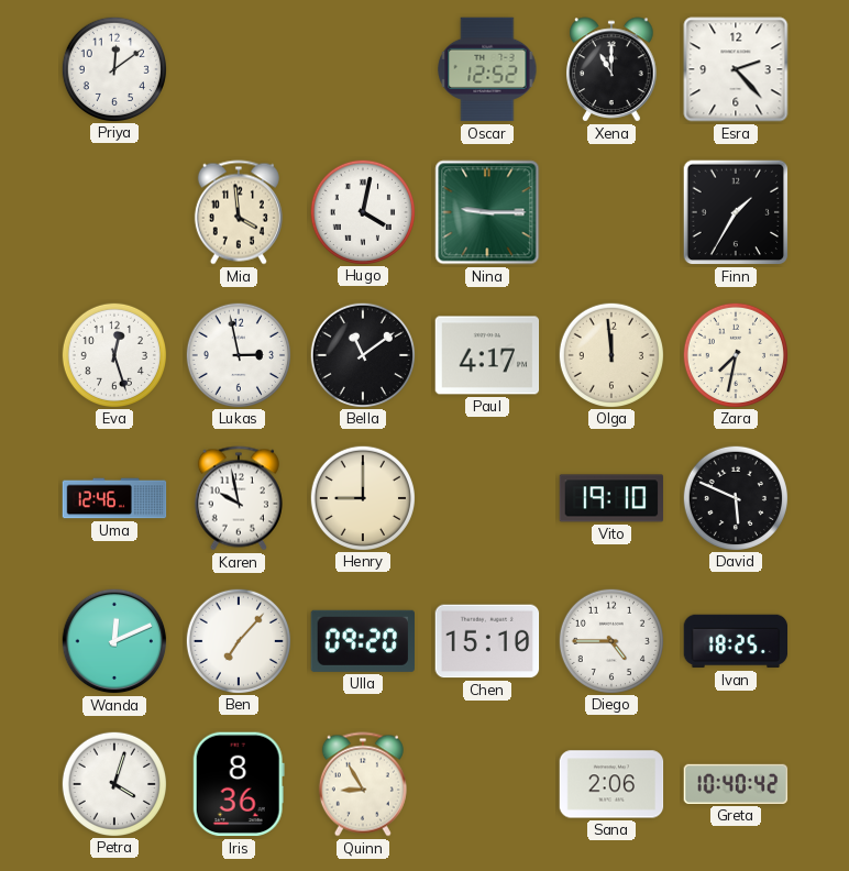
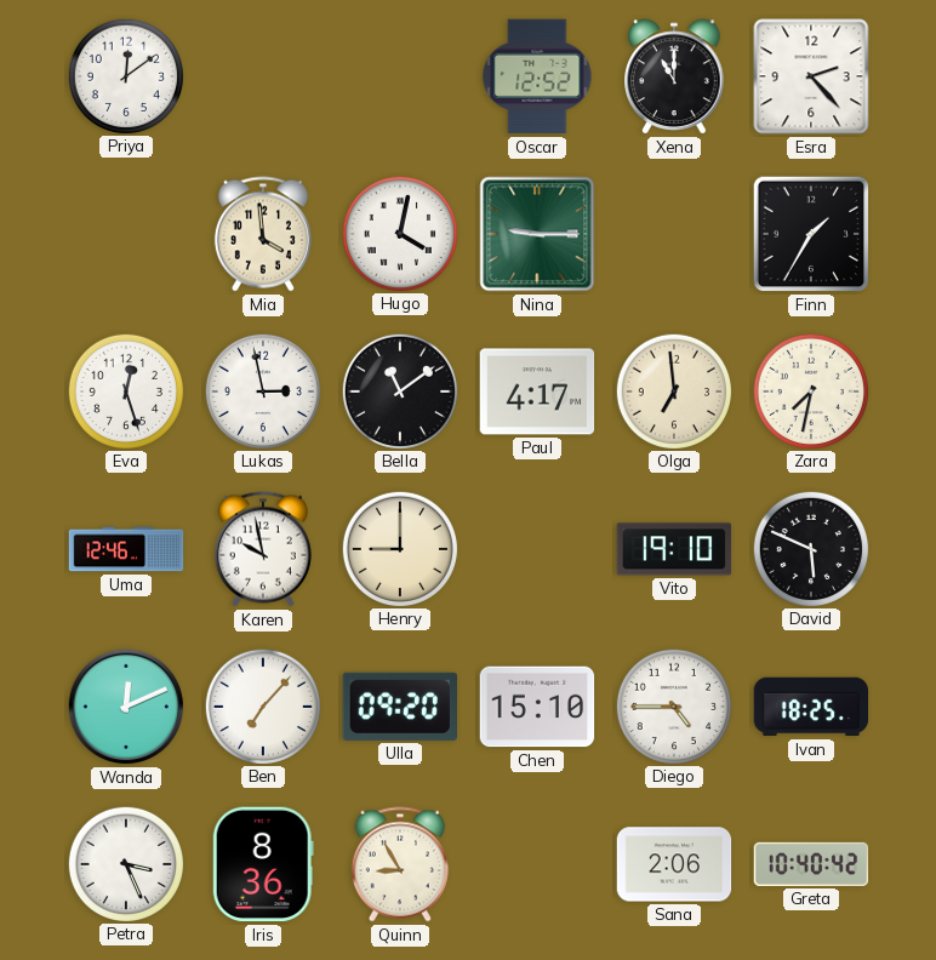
Olga: 11:59 -> 6:59
Petra: 4:03 -> 3:26
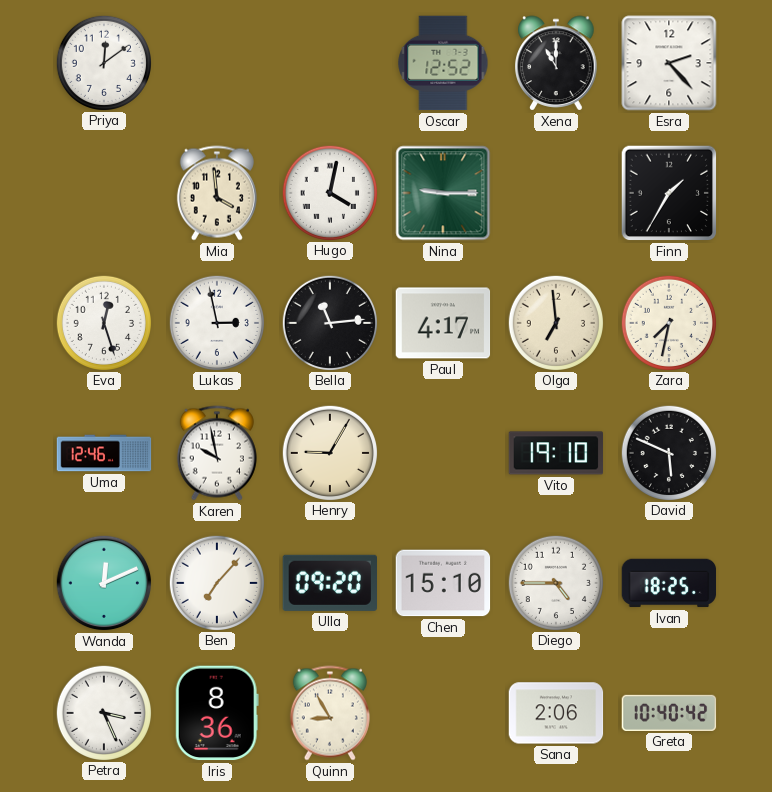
Bella: 11:09 -> 11:14
Henry: 9:00 -> 9:05
